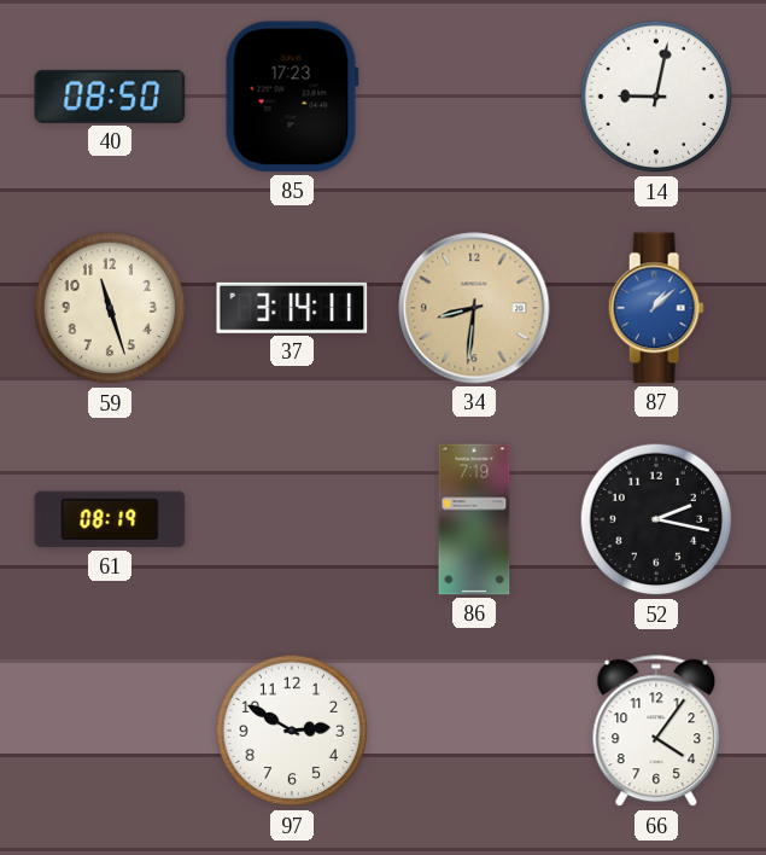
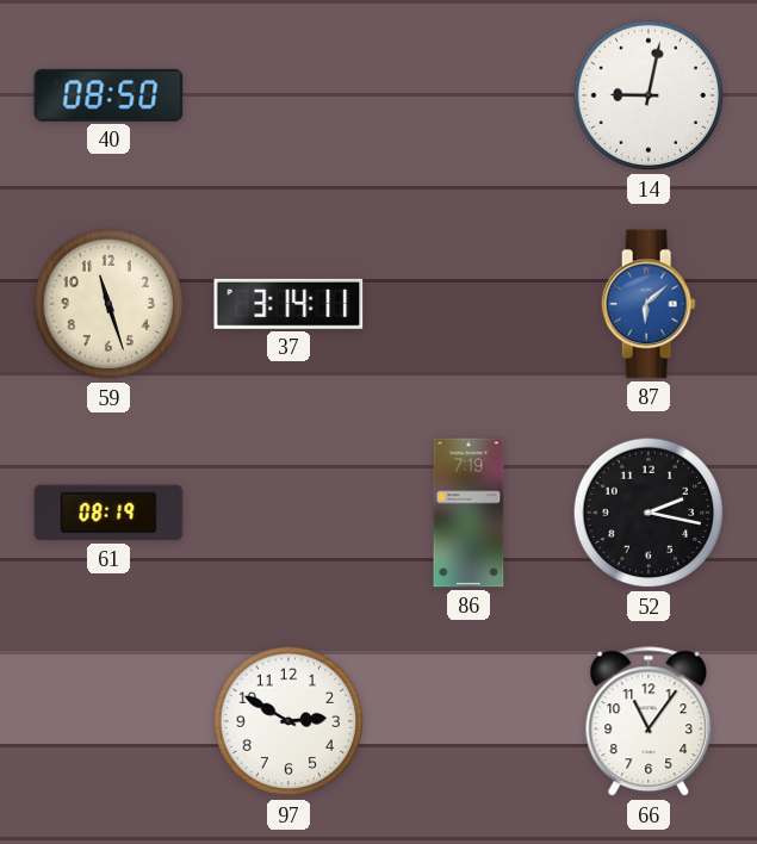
85: 17:23 -> none
34: 8:31 -> none
87: 1:08 -> 6:08
66: 4:06 -> 11:06
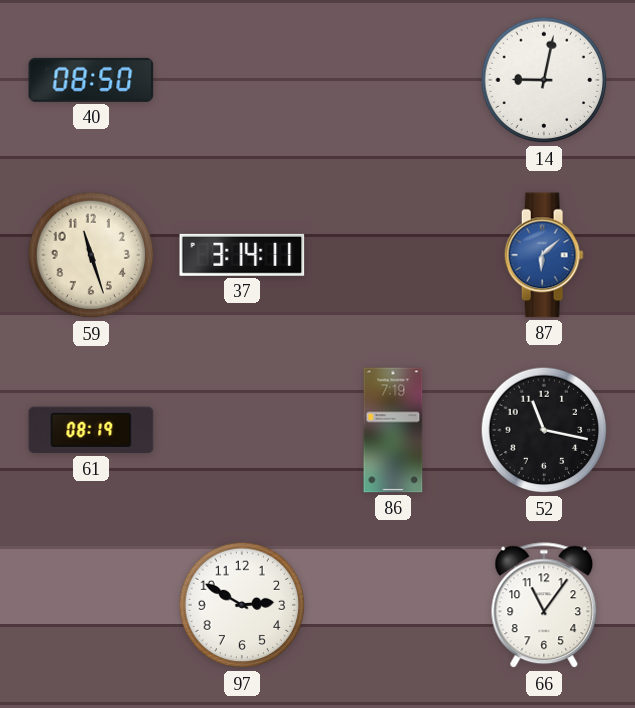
52: 2:17 -> 11:17
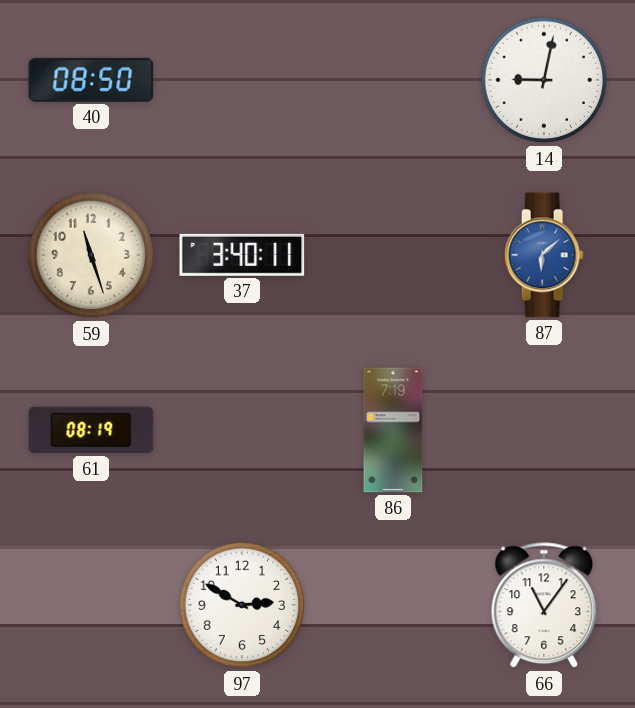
37: 3:14 -> 3:40
52: 11:17 -> none
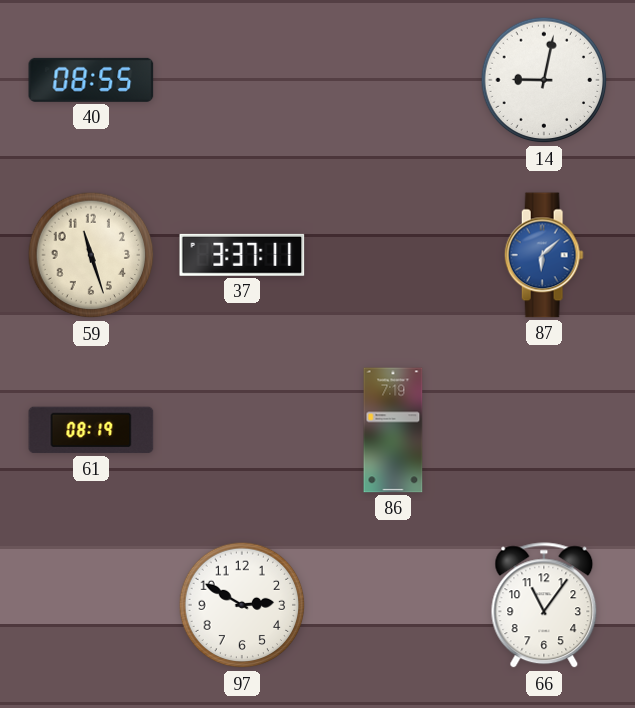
40: 08:50 -> 08:55
37: 3:40 -> 3:37
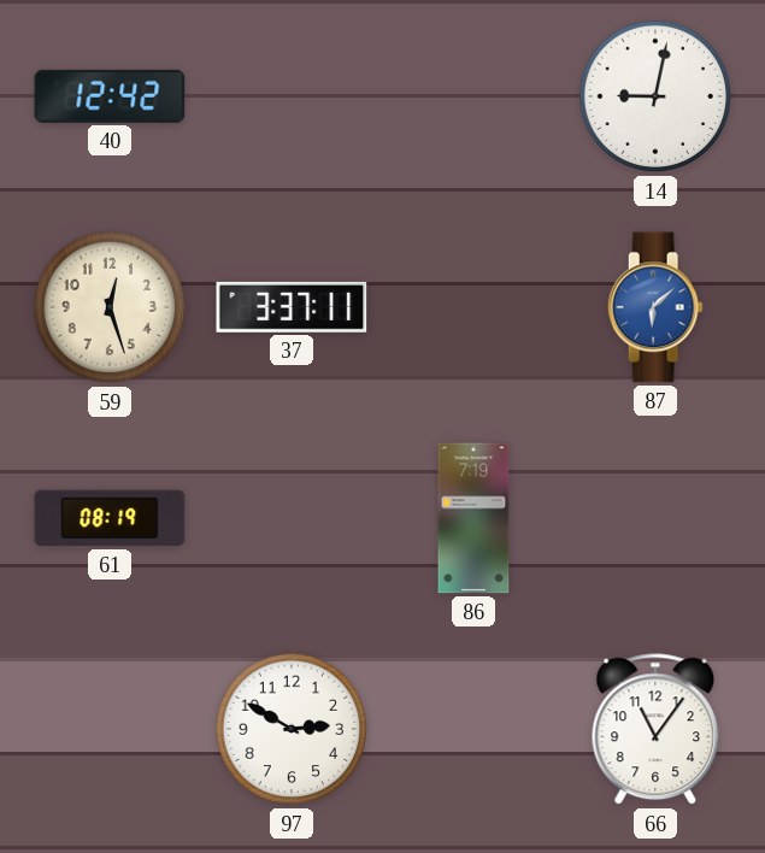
40: 08:55 -> 12:42
59: 11:27 -> 12:27
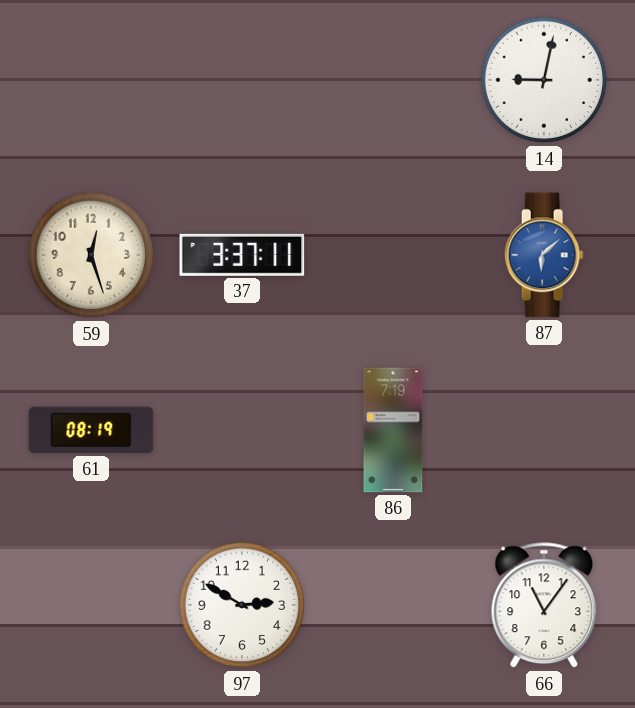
40: 12:42 -> none
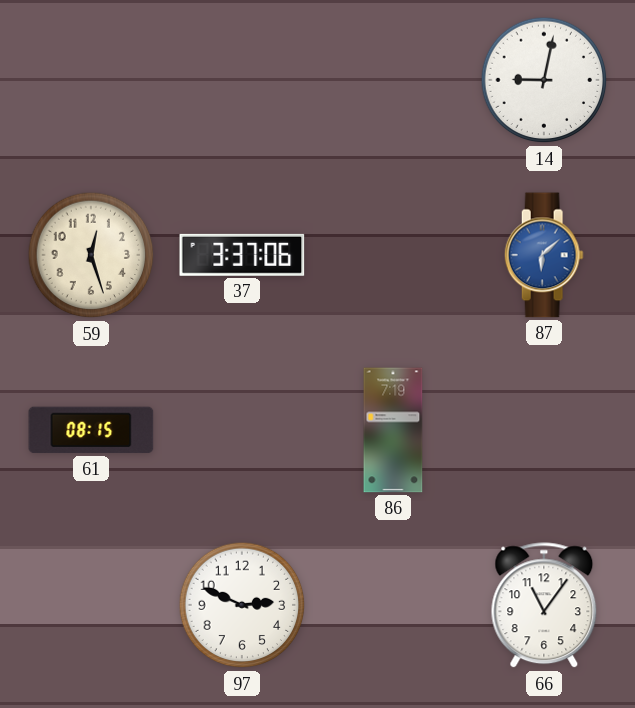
37: 3:37:11 -> 3:37:06
61: 08:19 -> 08:15
97: 2:50 -> 2:49
